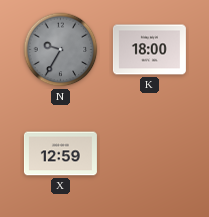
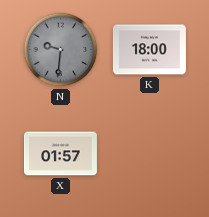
N: 9:35 -> 9:31
X: 12:59 -> 01:57
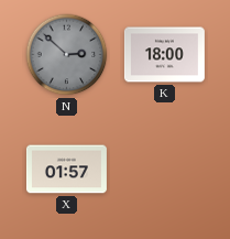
N: 9:31 -> 2:52
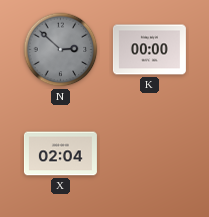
K: 18:00 -> 00:00
X: 01:57 -> 02:04
